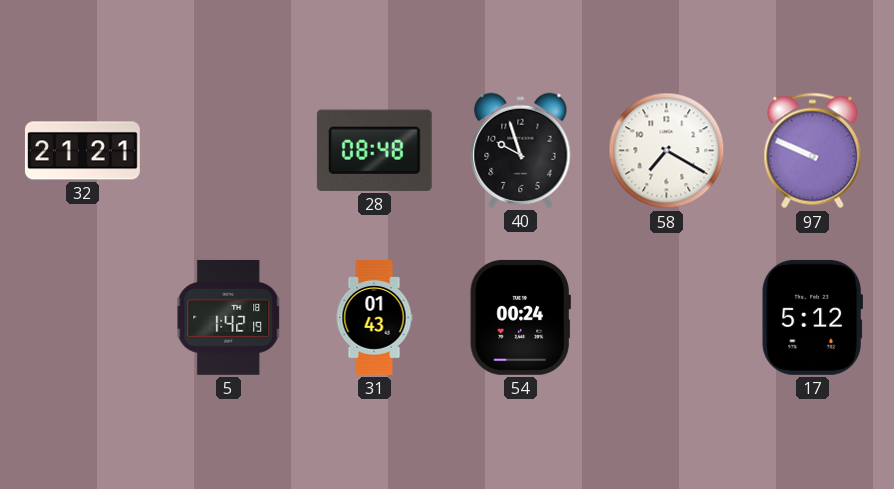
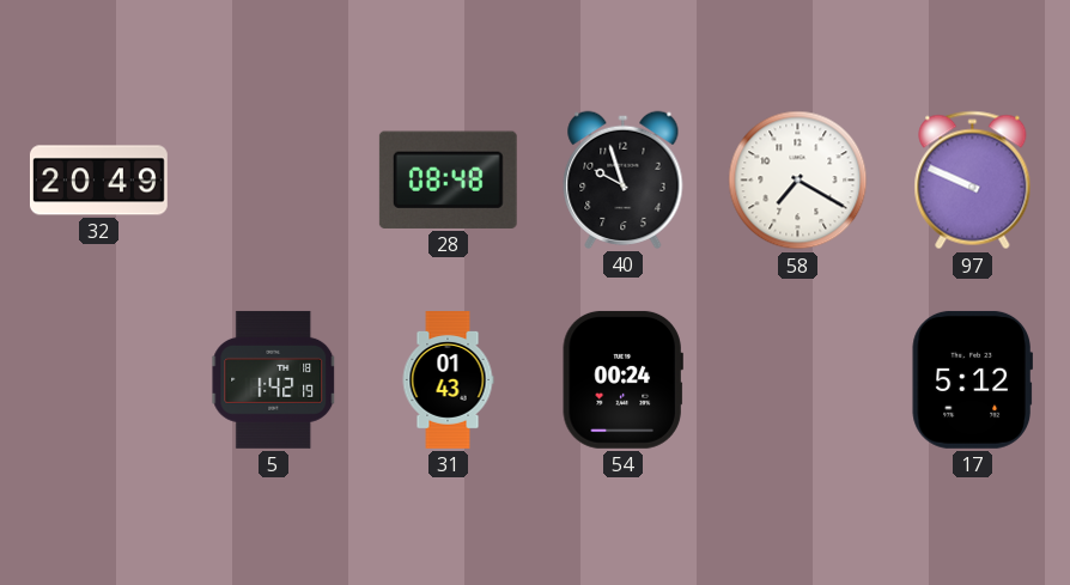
32: 21:21 -> 20:49
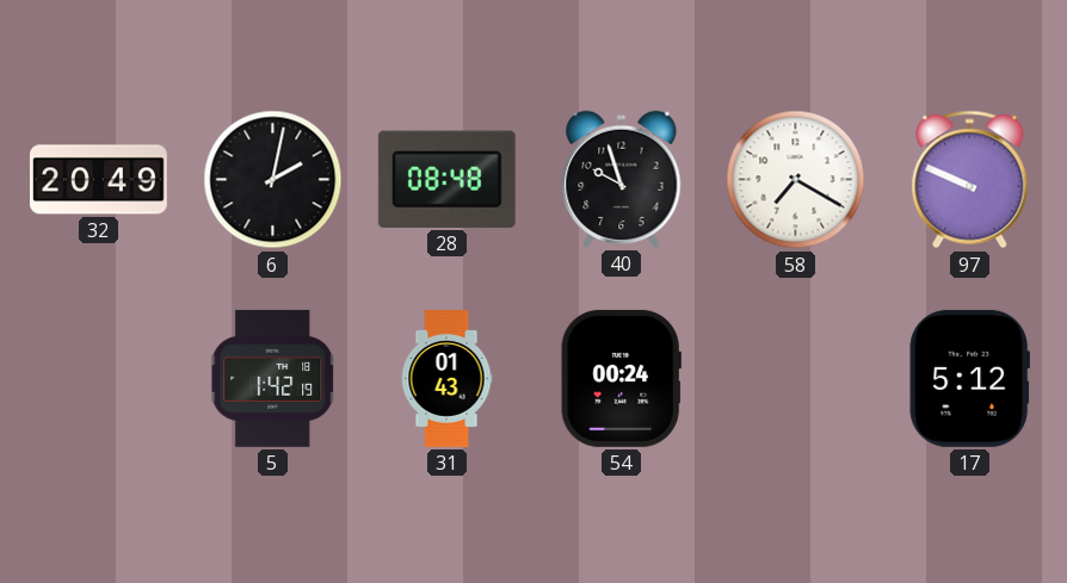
6: none -> 2:02
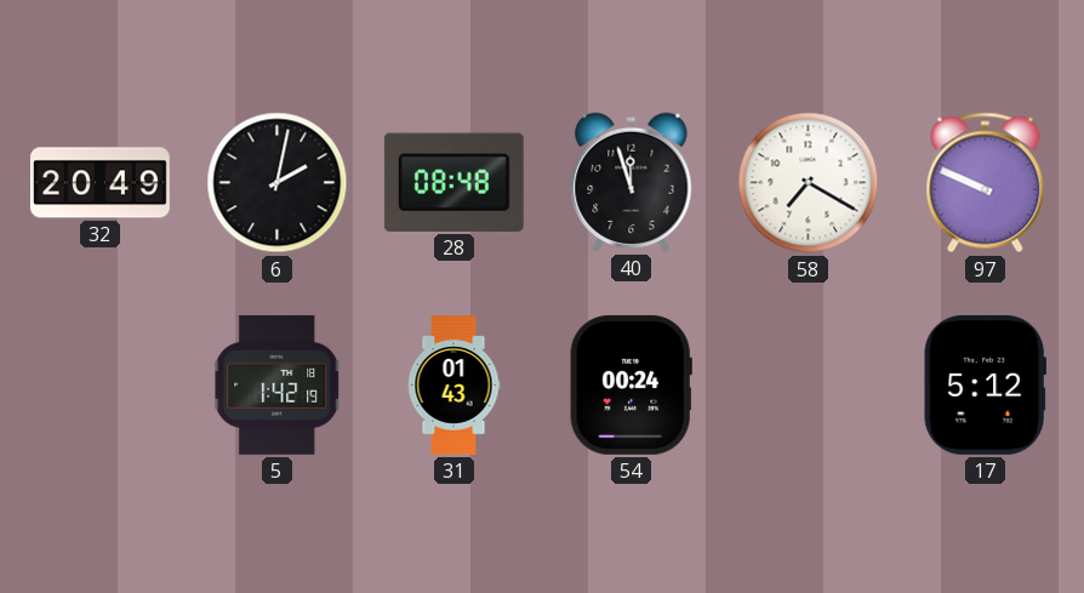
40: 9:57 -> 11:57
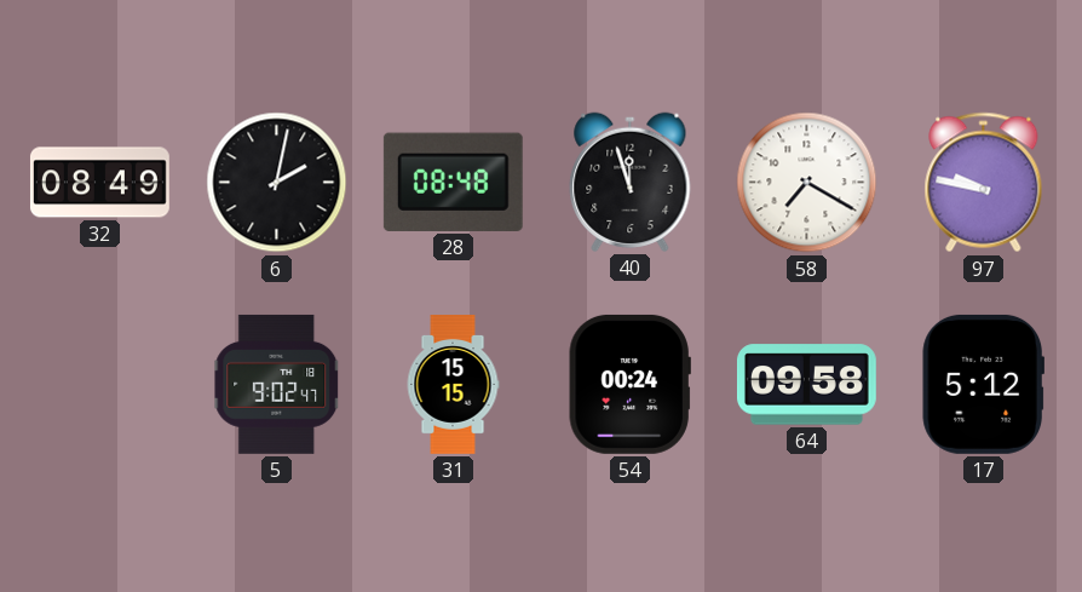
32: 20:49 -> 08:49
97: 9:49 -> 9:47
5: 1:42 -> 9:02
31: 01:43 -> 15:15
64: none -> 09:58
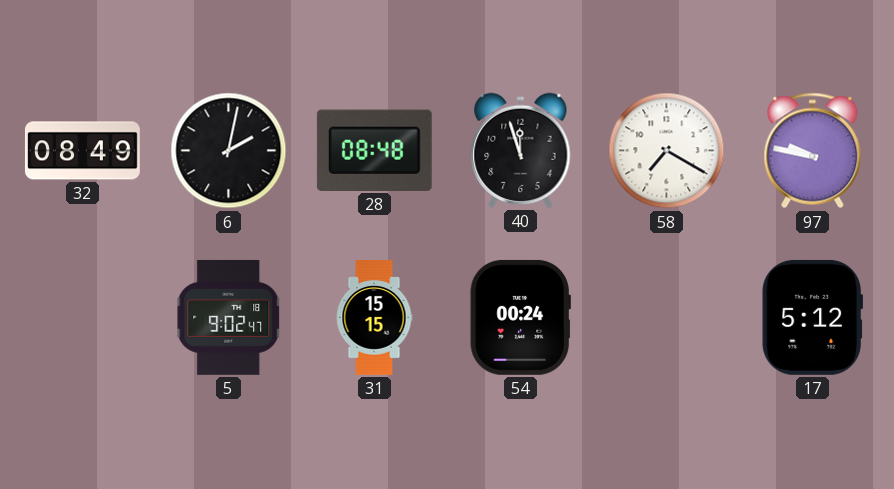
64: 09:58 -> none
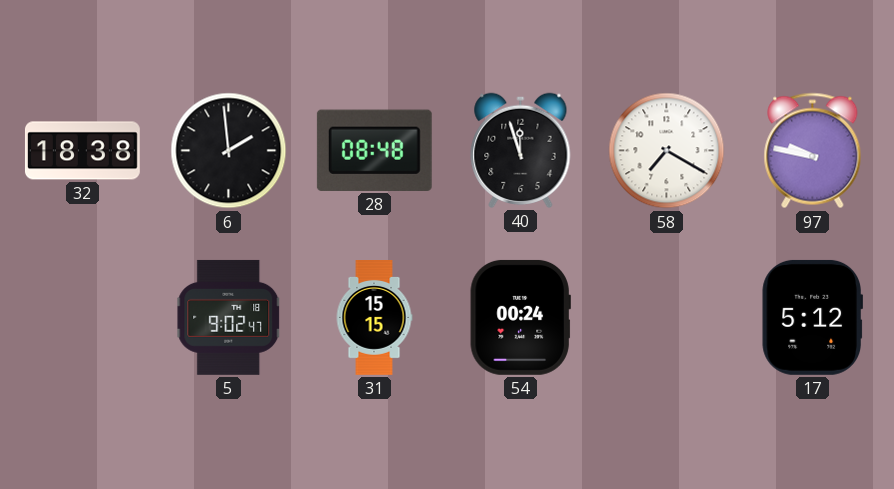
32: 08:49 -> 18:38
6: 2:02 -> 1:59
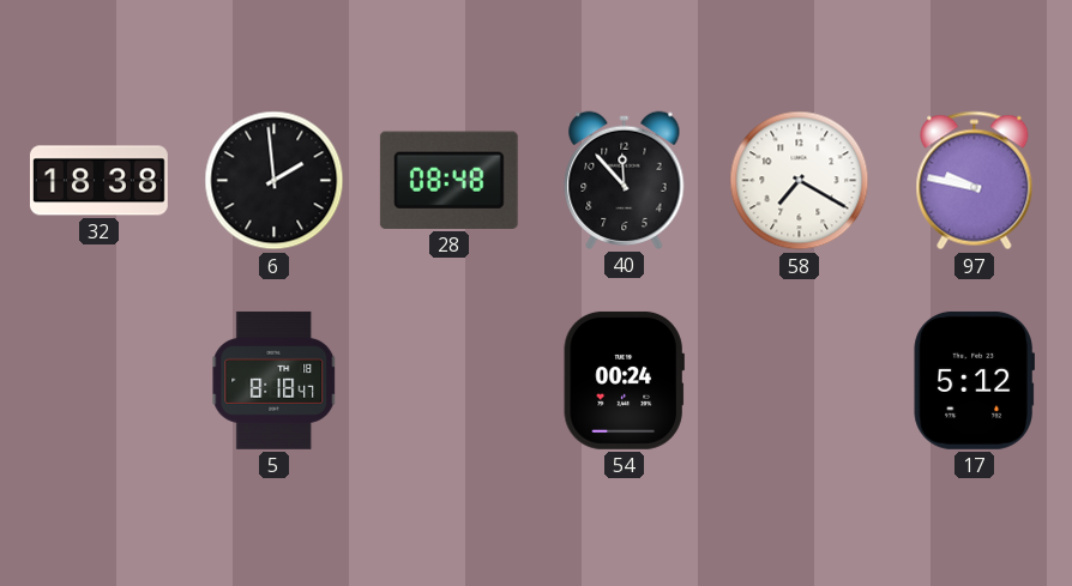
40: 11:57 -> 11:53
5: 9:02 -> 8:18
31: 15:15 -> none
